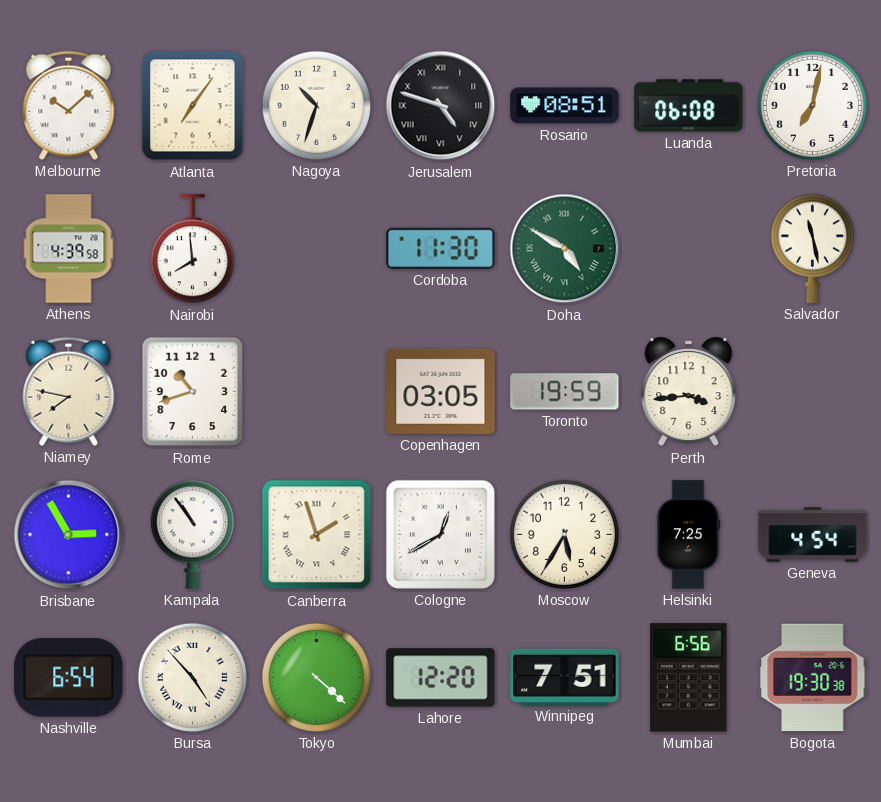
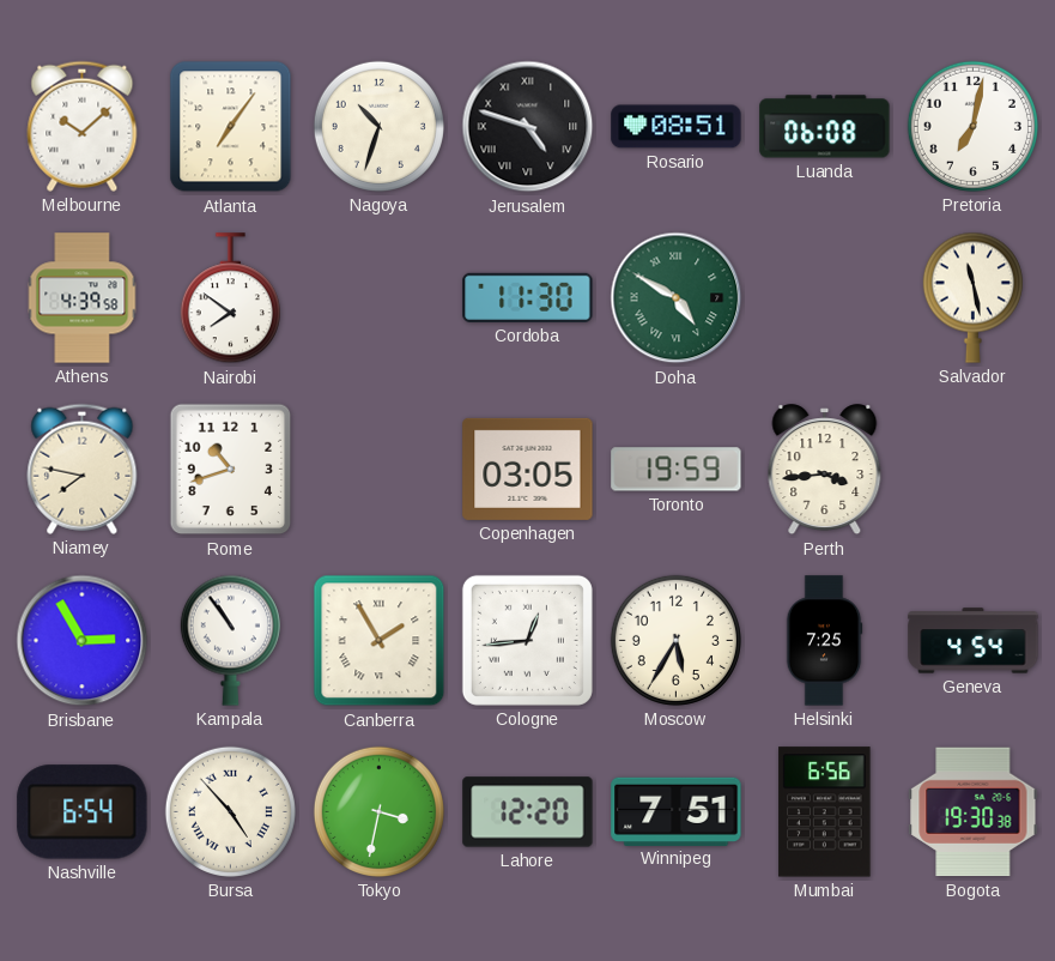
Nairobi: 7:59 -> 7:51
Canberra: 1:57 -> 1:55
Cologne: 12:40 -> 12:44
Tokyo: 4:22 -> 3:32
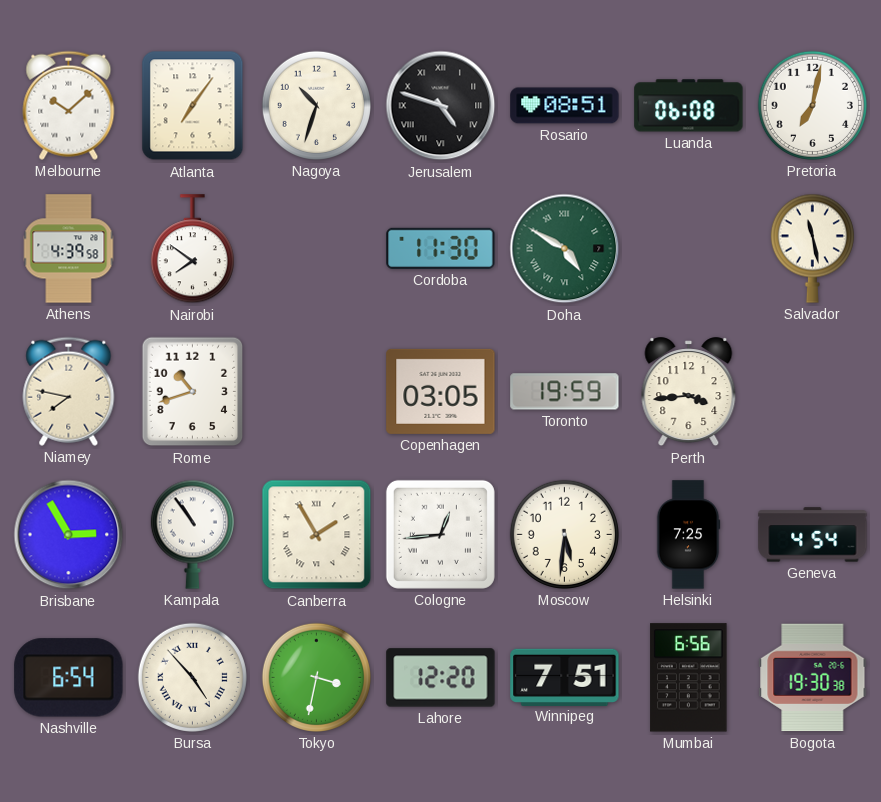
Moscow: 5:35 -> 5:31
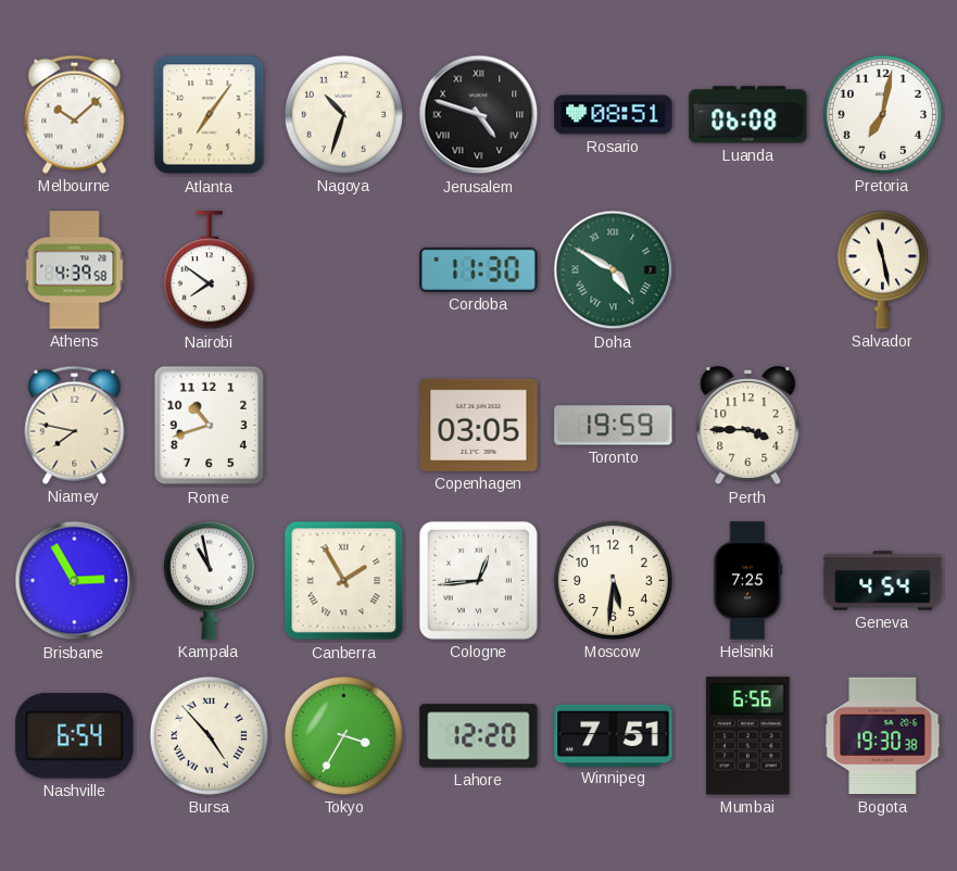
Perth: 3:44 -> 3:45
Kampala: 10:54 -> 10:58
Tokyo: 3:32 -> 3:35
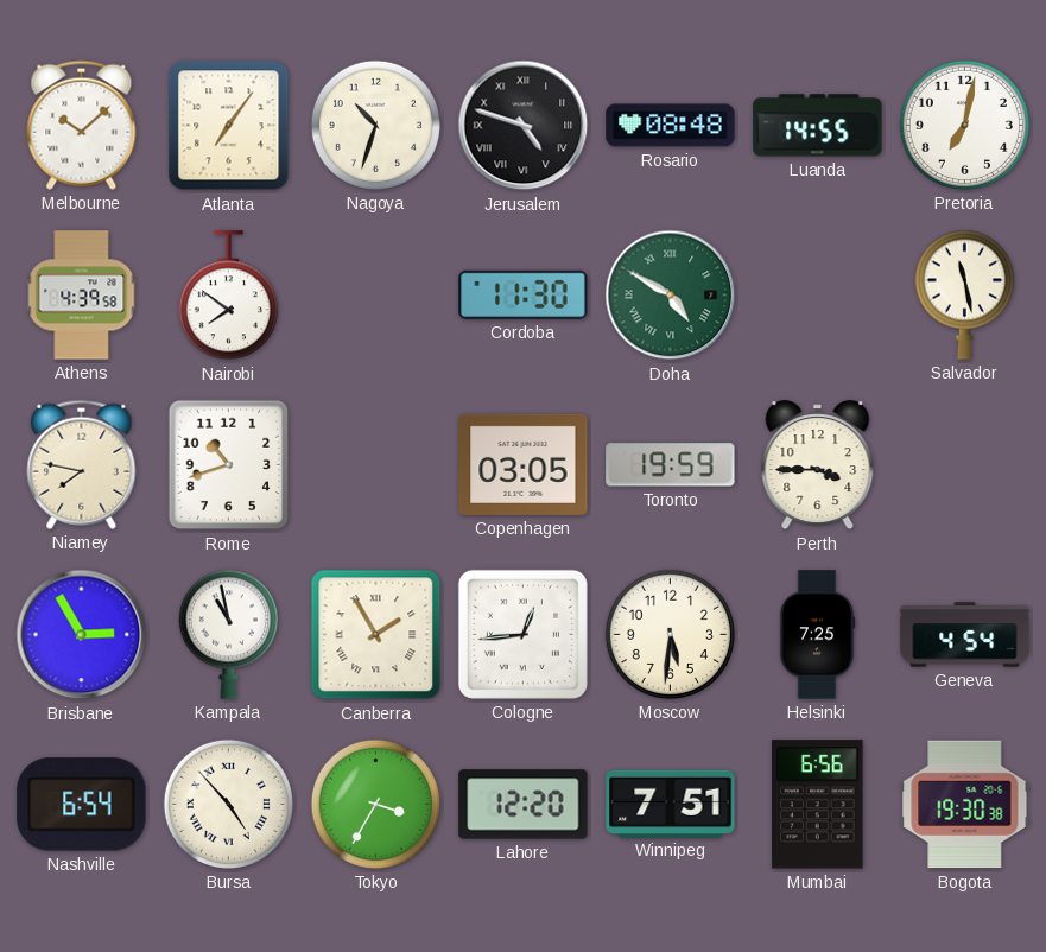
Rosario: 08:51 -> 08:48
Luanda: 06:08 -> 14:55
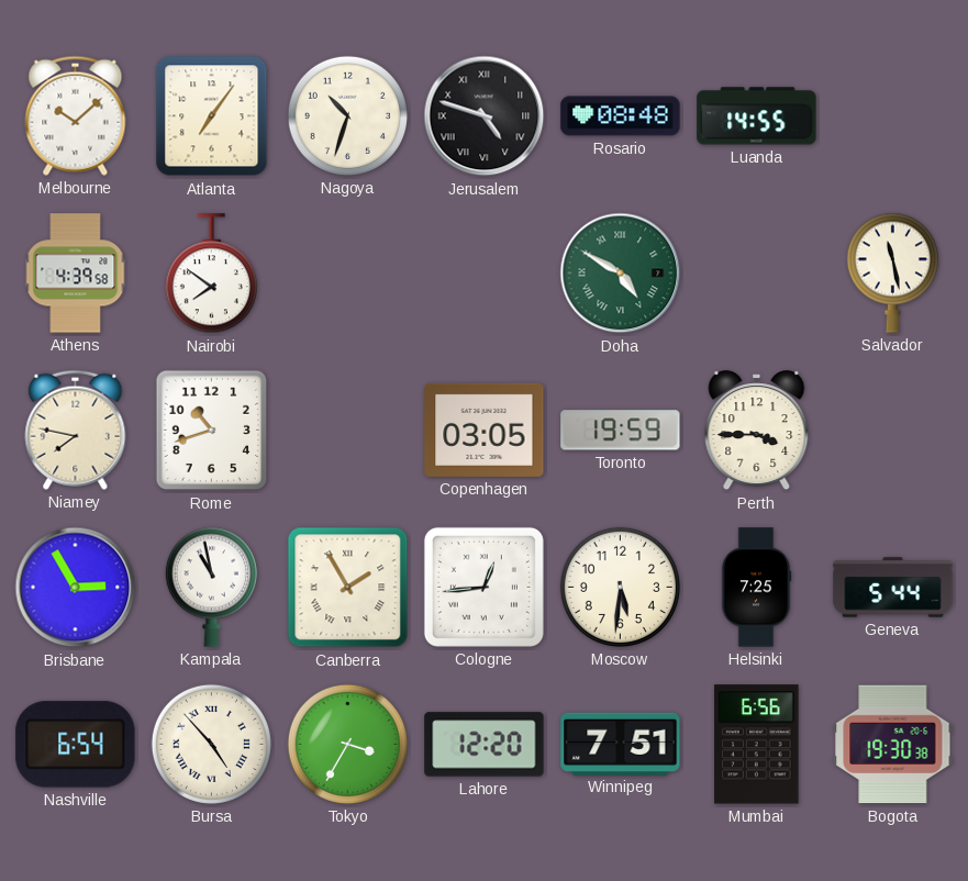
Pretoria: 7:02 -> none
Cordoba: 11:30 -> none
Geneva: 4:54 -> 5:44
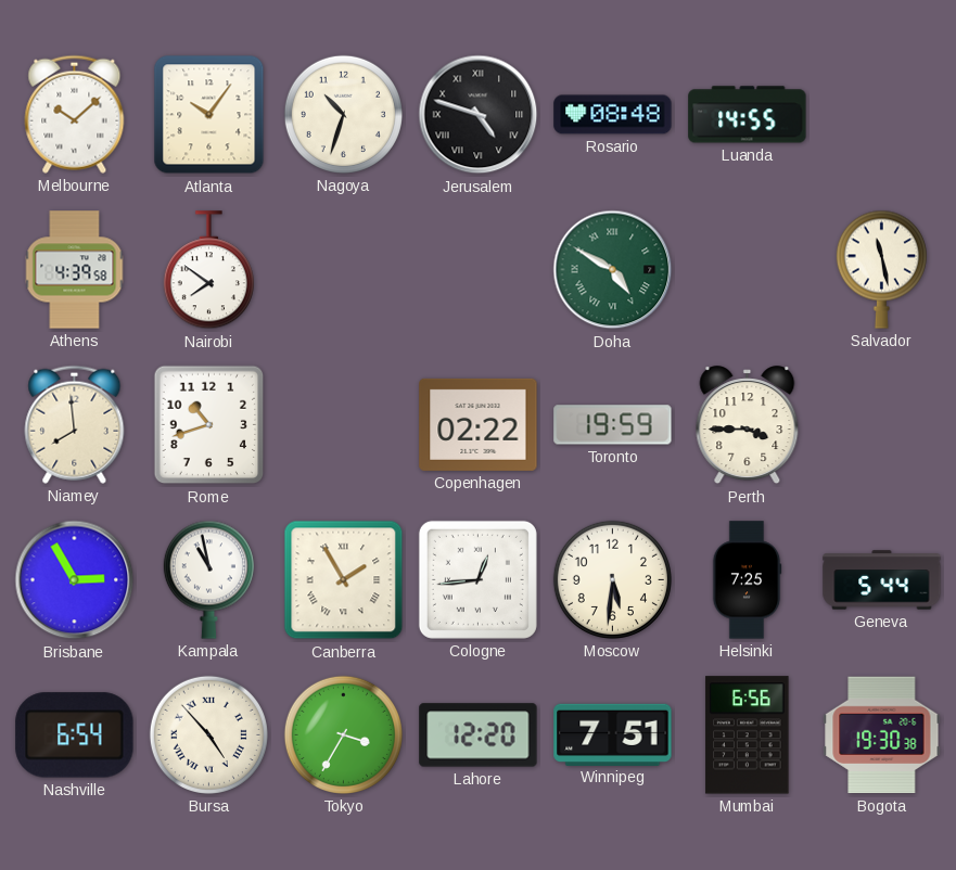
Atlanta: 7:06 -> 10:06
Niamey: 7:47 -> 7:59
Copenhagen: 03:05 -> 02:22
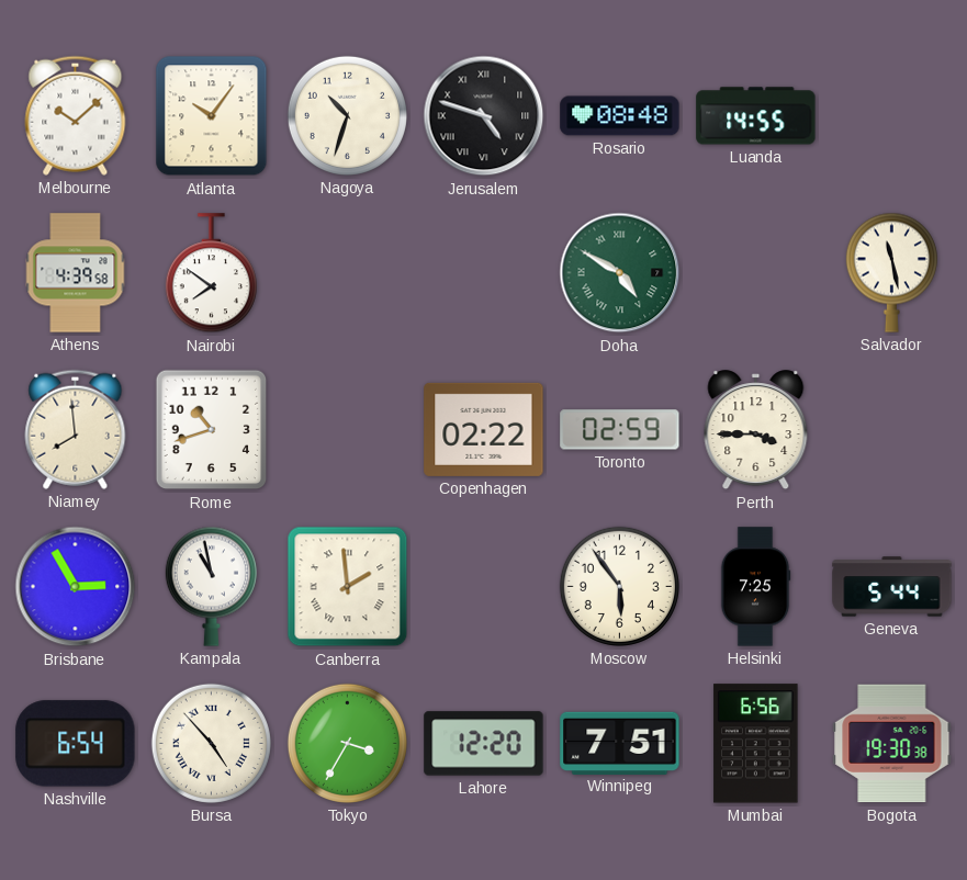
Toronto: 19:59 -> 02:59
Canberra: 1:55 -> 1:59
Cologne: 12:44 -> none
Moscow: 5:31 -> 5:54
